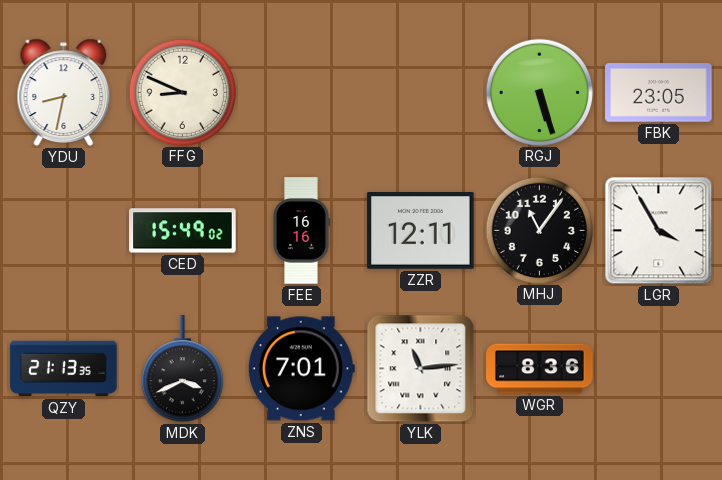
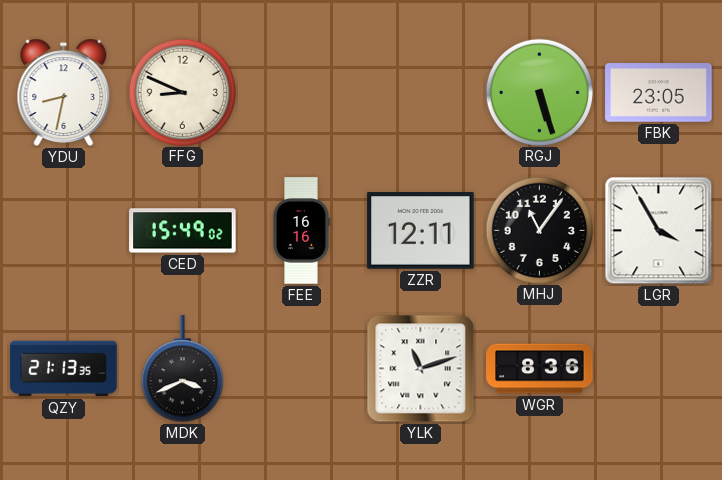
ZNS: 7:01 -> none
YLK: 11:14 -> 11:12
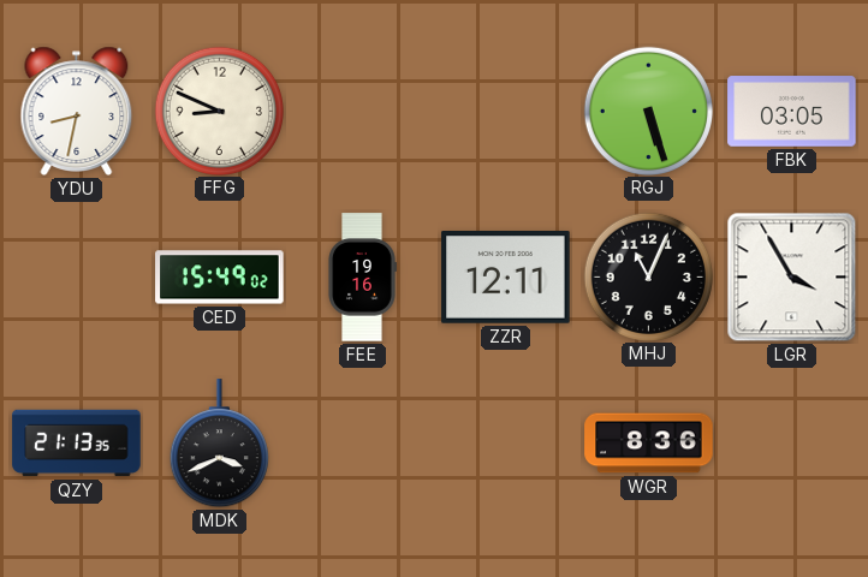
FBK: 23:05 -> 03:05
FEE: 16:16 -> 19:16
MHJ: 11:06 -> 11:04
YLK: 11:12 -> none
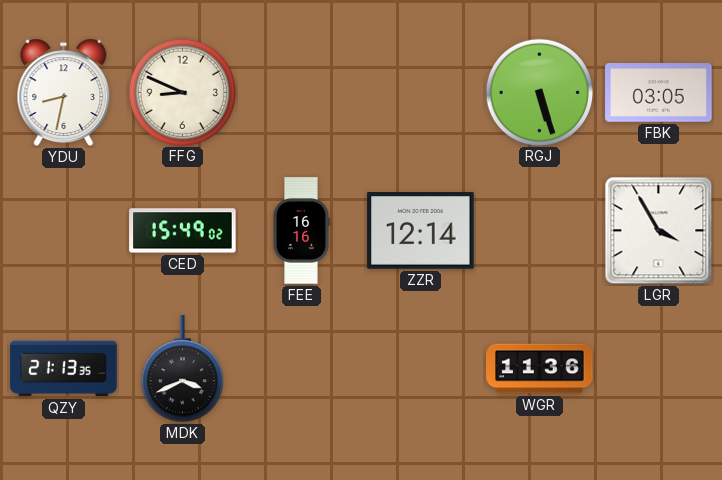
FEE: 19:16 -> 16:16
ZZR: 12:11 -> 12:14
MHJ: 11:04 -> none
WGR: 8:36 -> 11:36
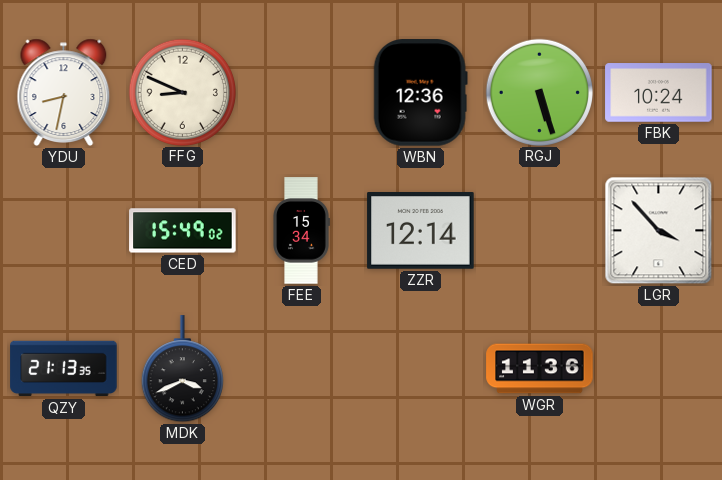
WBN: none -> 12:36
FBK: 03:05 -> 10:24
FEE: 16:16 -> 15:34
LGR: 3:55 -> 3:53
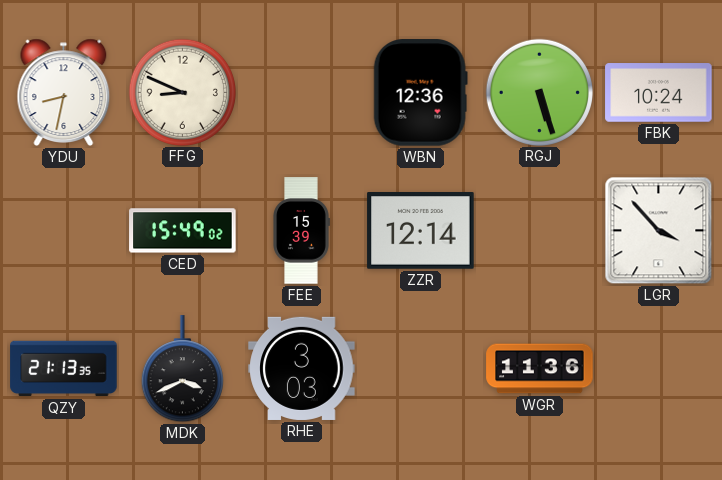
FEE: 15:34 -> 15:39
RHE: none -> 3:03
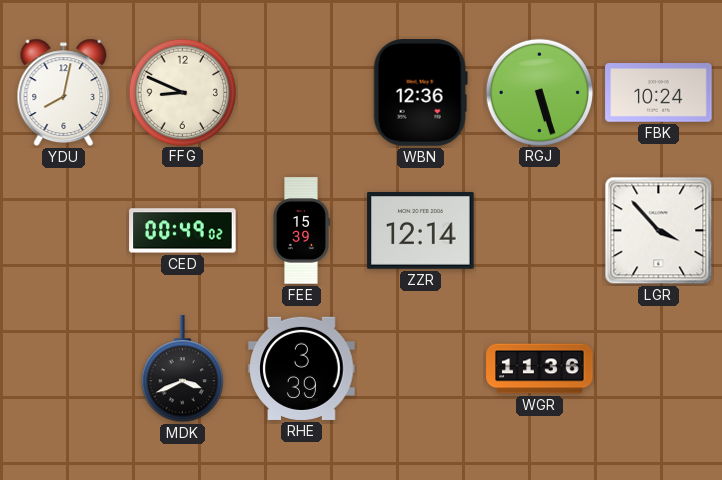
YDU: 8:32 -> 8:02
CED: 15:49 -> 00:49
QZY: 21:13 -> none
RHE: 3:03 -> 3:39
